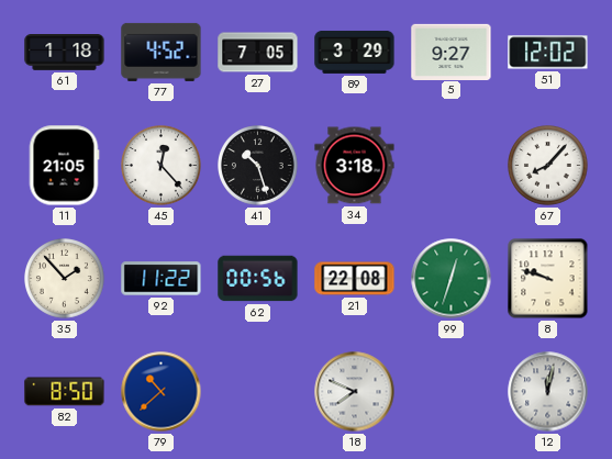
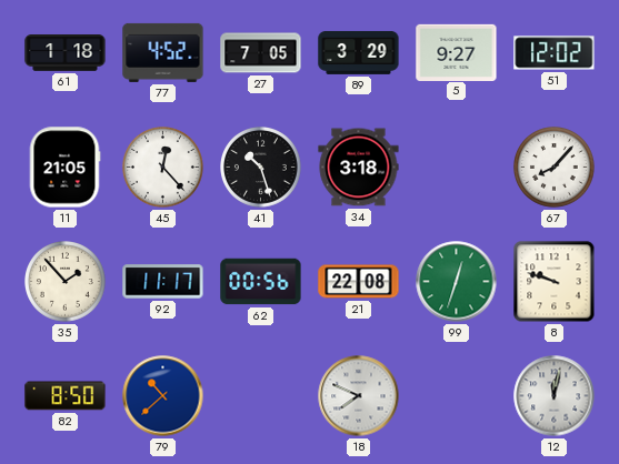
92: 11:22 -> 11:17
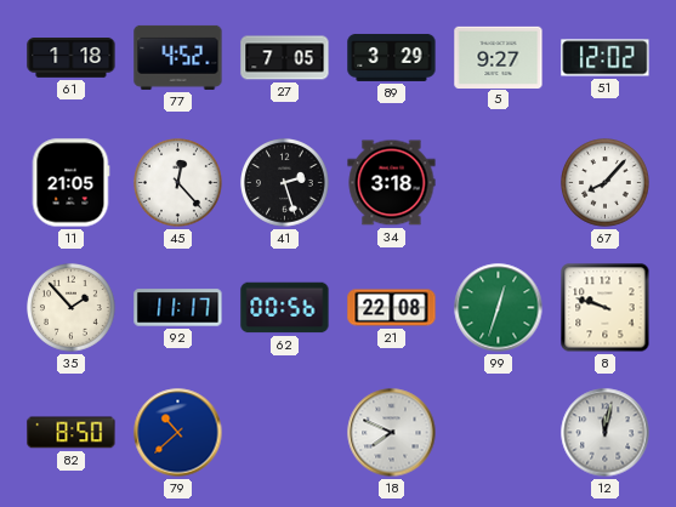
41: 10:27 -> 2:27
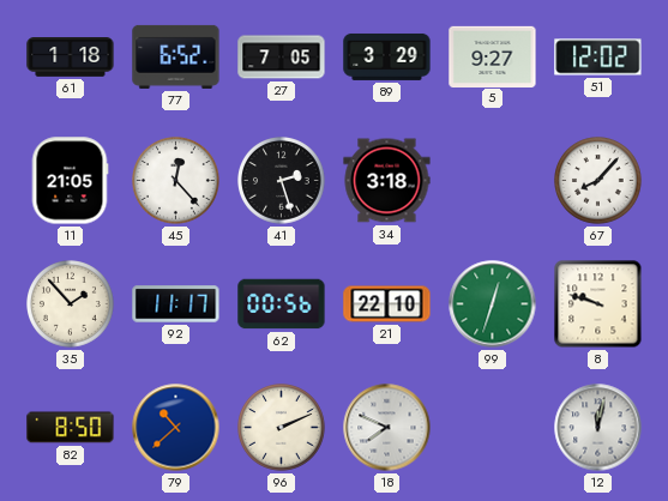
77: 4:52 -> 6:52
21: 22:08 -> 22:10
96: none -> 2:11
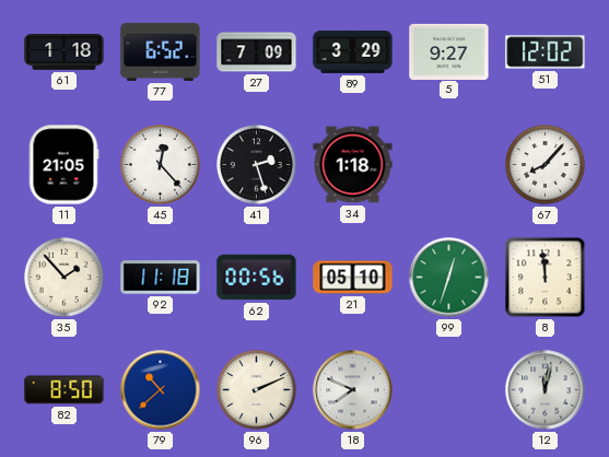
27: 7:05 -> 7:09
34: 3:18 -> 1:18
92: 11:17 -> 11:18
21: 22:10 -> 05:10
8: 9:48 -> 11:59
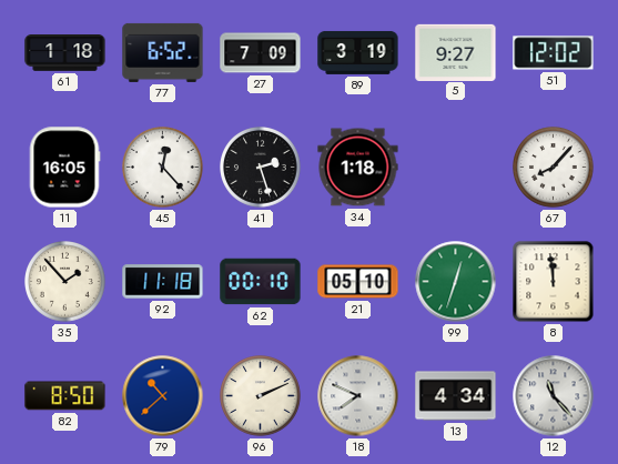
89: 3:29 -> 3:19
11: 21:05 -> 16:05
62: 00:56 -> 00:10
13: none -> 4:34
12: 12:02 -> 11:23
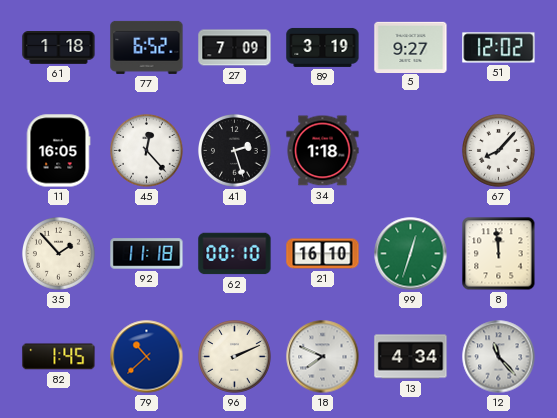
21: 05:10 -> 16:10
82: 8:50 -> 1:45
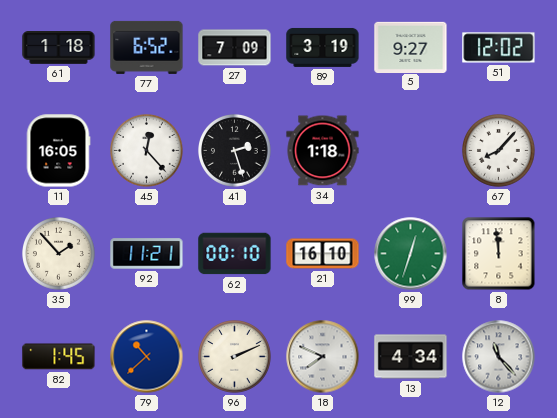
92: 11:18 -> 11:21
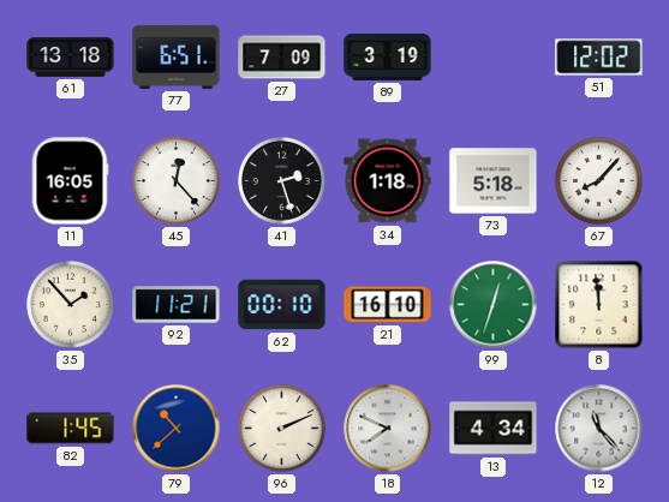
61: 1:18 -> 13:18
77: 6:52 -> 6:51
5: 9:27 -> none
73: none -> 5:18
